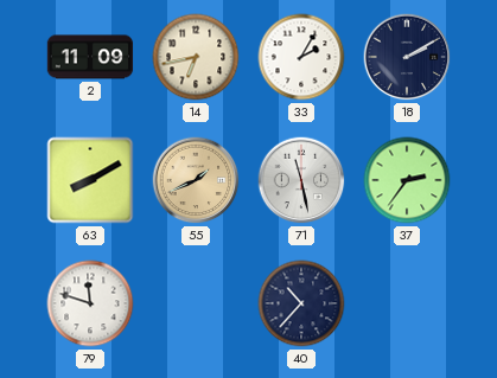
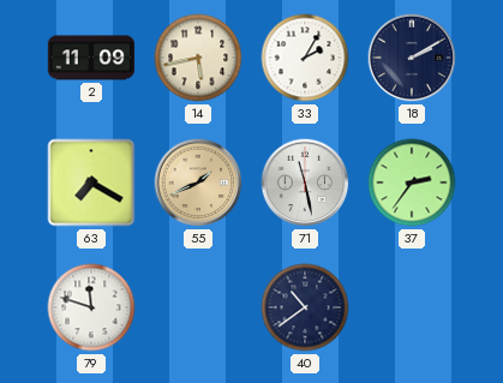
14: 6:43 -> 5:43
63: 8:10 -> 7:20
40: 10:37 -> 10:39
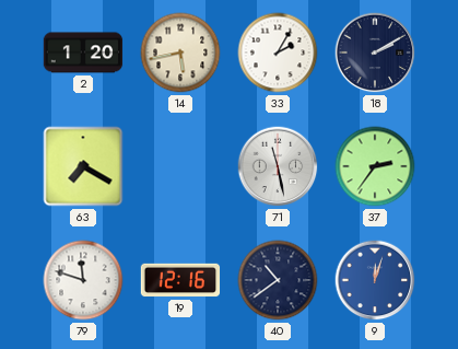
2: 11:09 -> 1:20
55: 1:41 -> none
19: none -> 12:16
9: none -> 12:03
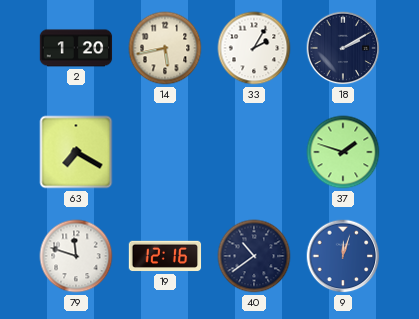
71: 11:28 -> none
37: 2:36 -> 1:48
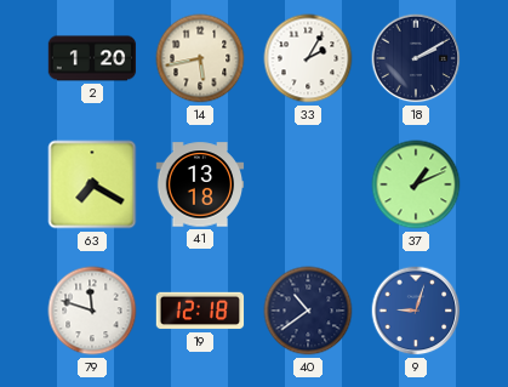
41: none -> 13:18
37: 1:48 -> 1:11
19: 12:16 -> 12:18
9: 12:03 -> 9:03
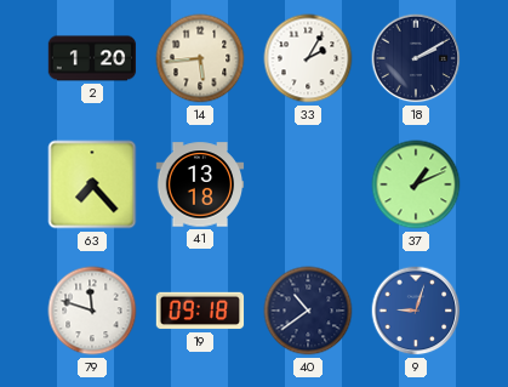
14: 5:43 -> 5:44
63: 7:20 -> 7:23
19: 12:18 -> 09:18
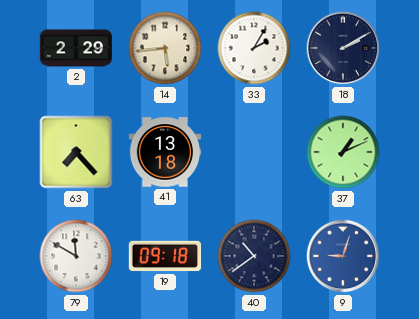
2: 1:20 -> 2:29
79: 11:48 -> 11:50
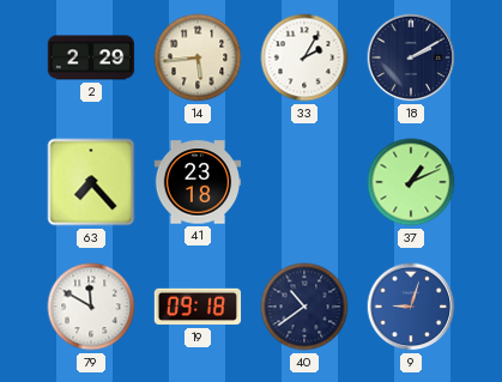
41: 13:18 -> 23:18
